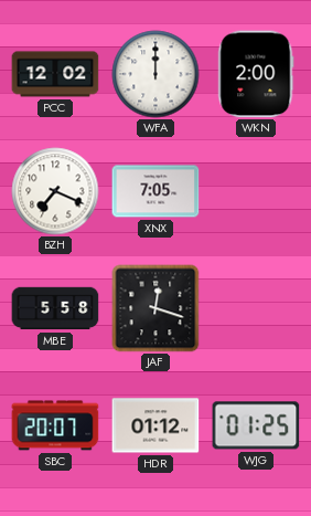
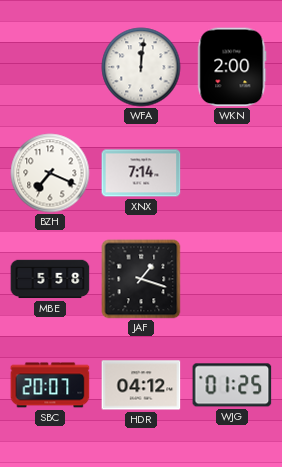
PCC: 12:02 -> none
WFA: 12:00 -> 12:01
XNX: 7:05 -> 7:14
JAF: 12:18 -> 1:18
HDR: 01:12 -> 04:12
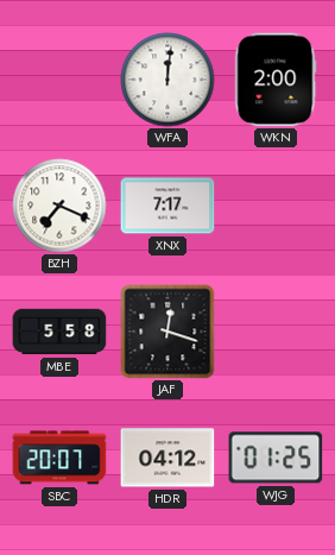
XNX: 7:14 -> 7:17
JAF: 1:18 -> 12:18
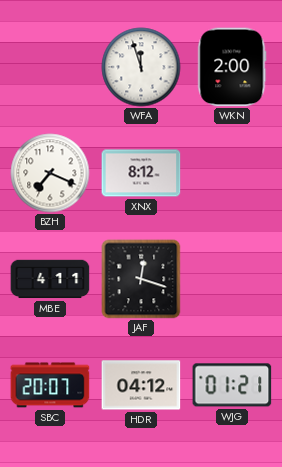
WFA: 12:01 -> 11:57
XNX: 7:17 -> 8:12
MBE: 5:58 -> 4:11
WJG: 01:25 -> 01:21
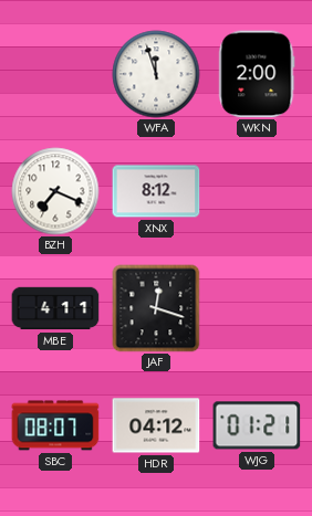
SBC: 20:07 -> 08:07
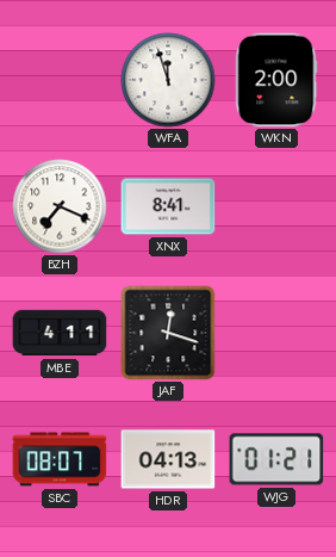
XNX: 8:12 -> 8:41
HDR: 04:12 -> 04:13
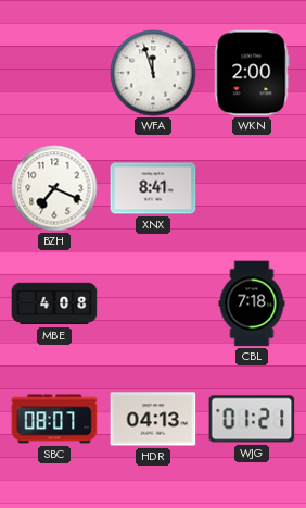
MBE: 4:11 -> 4:08
JAF: 12:18 -> none
CBL: none -> 7:18
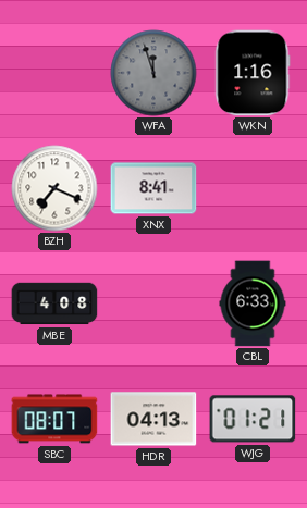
WFA dial: white -> grey
WKN: 2:00 -> 1:16
CBL: 7:18 -> 6:33
